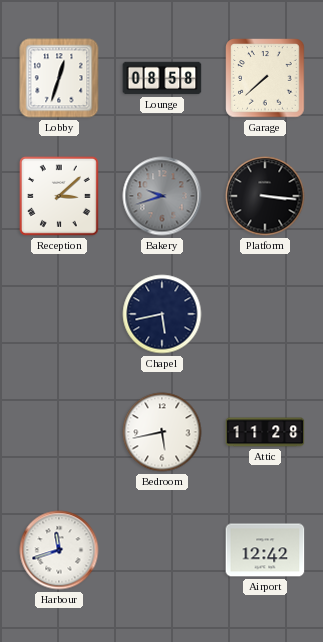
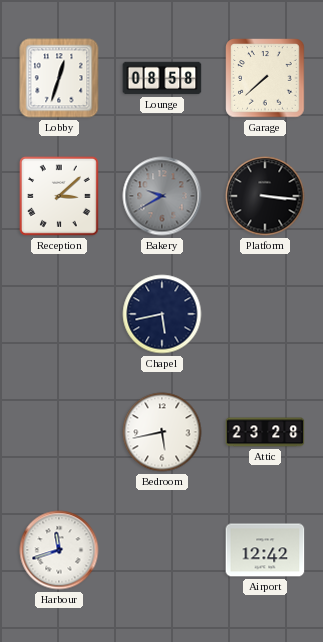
Bakery: 9:42 -> 9:40
Attic: 11:28 -> 23:28
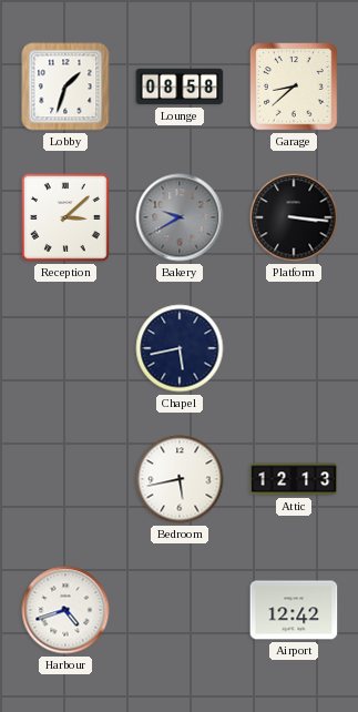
Lobby: 12:33 -> 1:33
Garage: 7:38 -> 8:38
Attic: 23:28 -> 12:13
Harbour: 11:42 -> 4:42
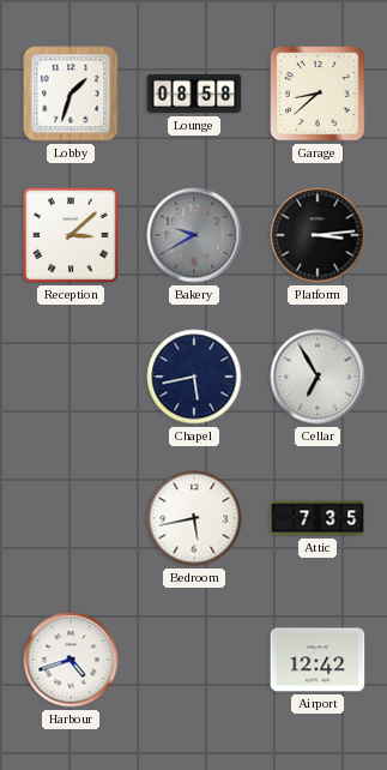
Platform: 3:16 -> 3:14
Cellar: none -> 6:55
Attic: 12:13 -> 7:35
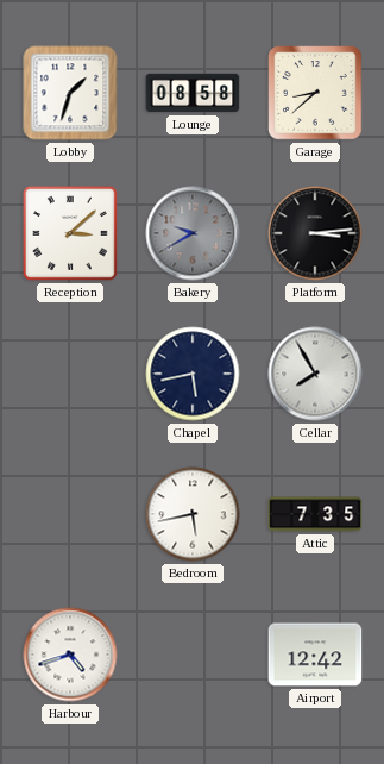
Cellar: 6:55 -> 7:55
